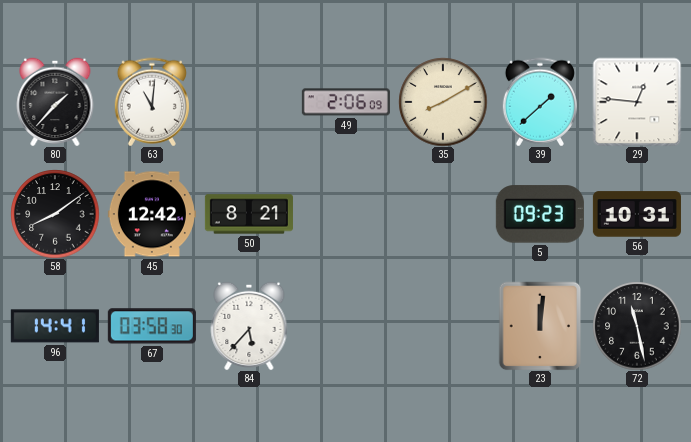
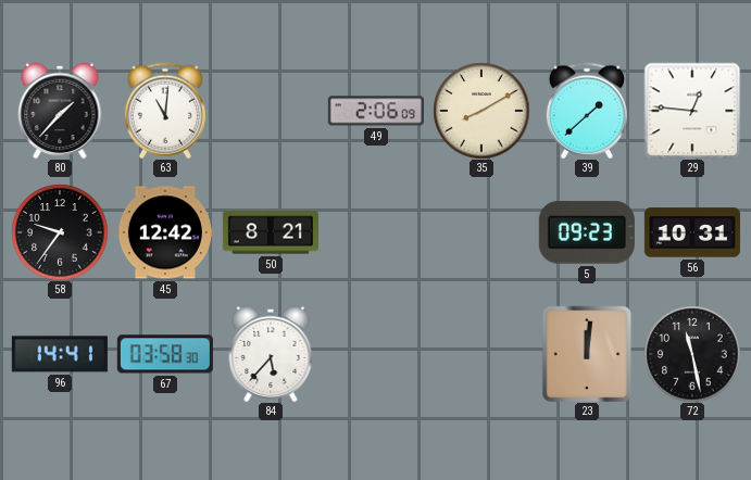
58: 8:09 -> 9:36
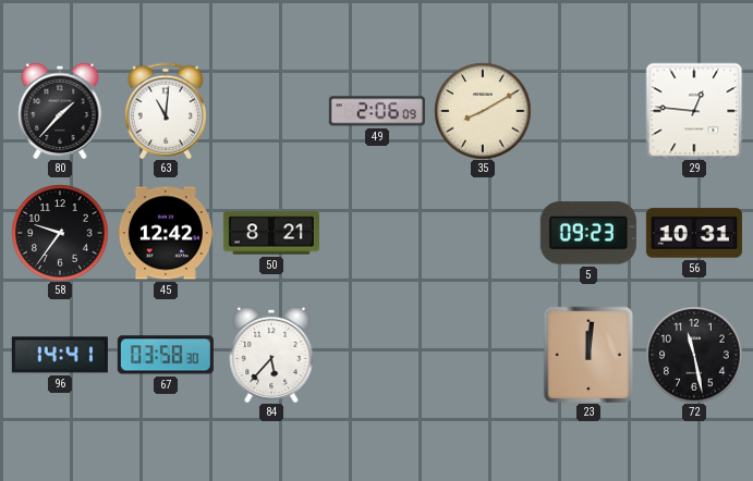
39: 1:38 -> none
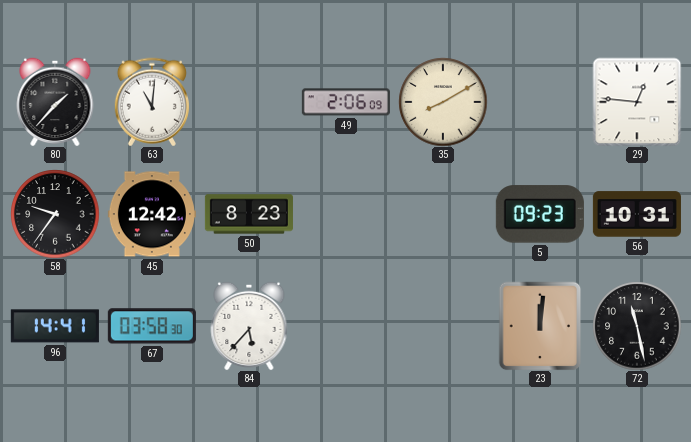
50: 8:21 -> 8:23
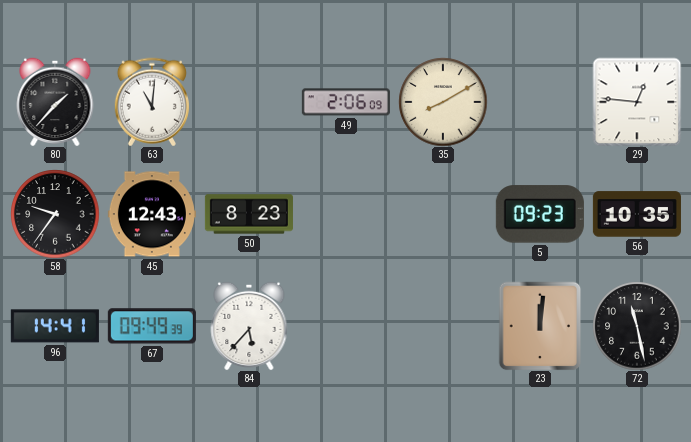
45: 12:42 -> 12:43
56: 10:31 -> 10:35
67: 03:58 -> 09:49
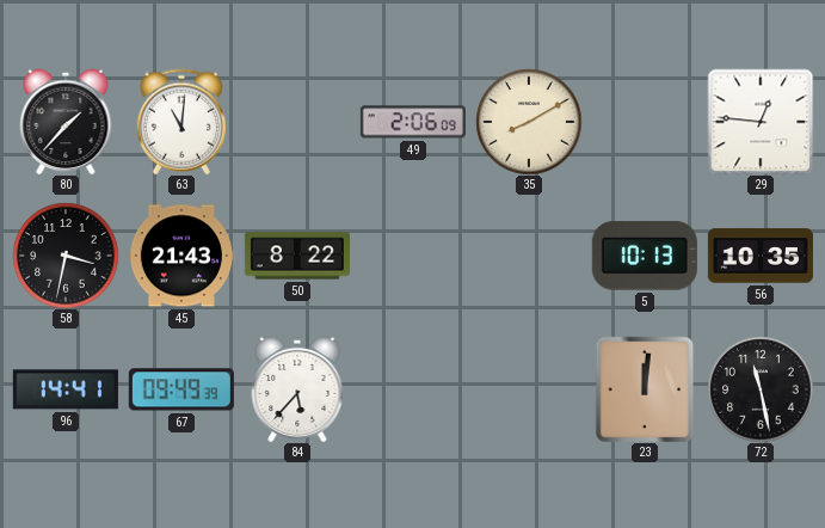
58: 9:36 -> 3:32
45: 12:43 -> 21:43
50: 8:23 -> 8:22
5: 09:23 -> 10:13
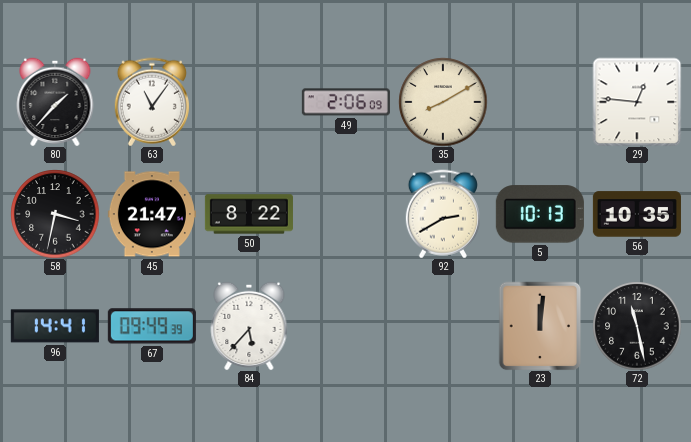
63: 11:01 -> 11:06
45: 21:43 -> 21:47
92: none -> 2:40
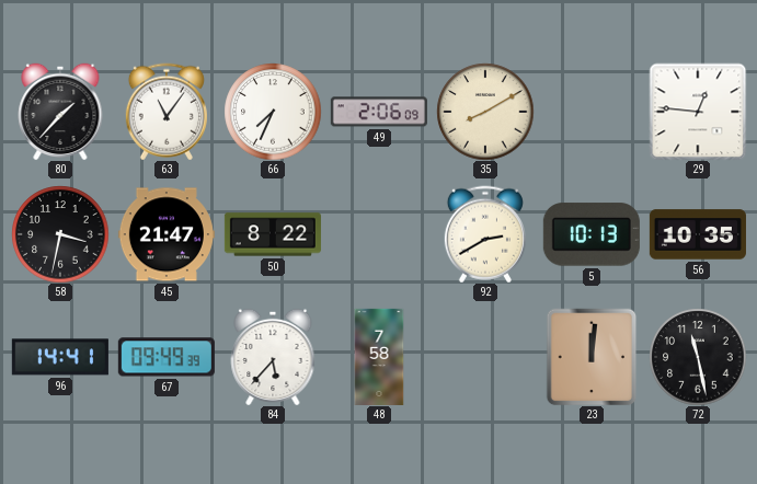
66: none -> 7:34
48: none -> 7:58
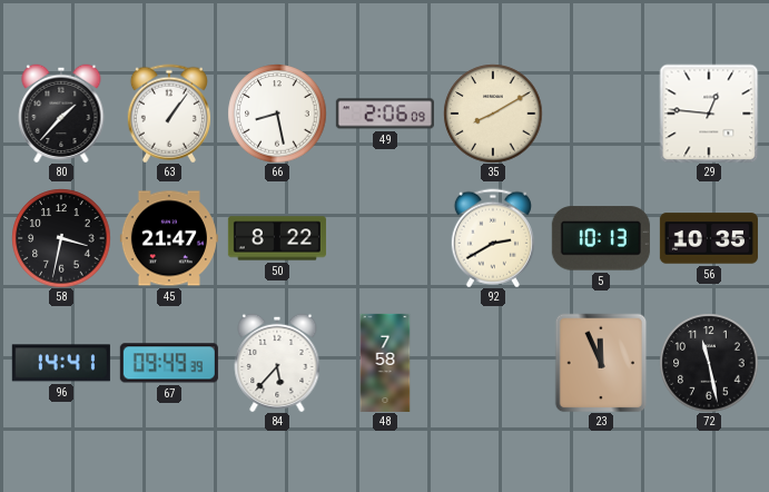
63: 11:06 -> 1:06
66: 7:34 -> 8:28
23: 12:01 -> 11:56
